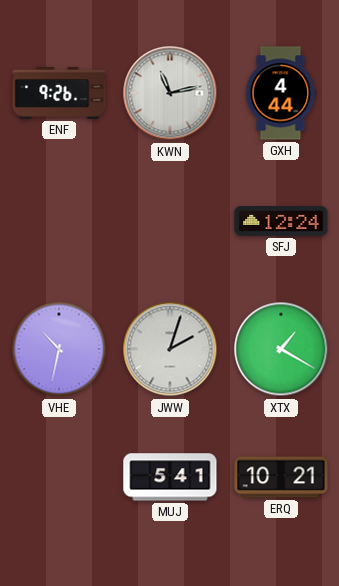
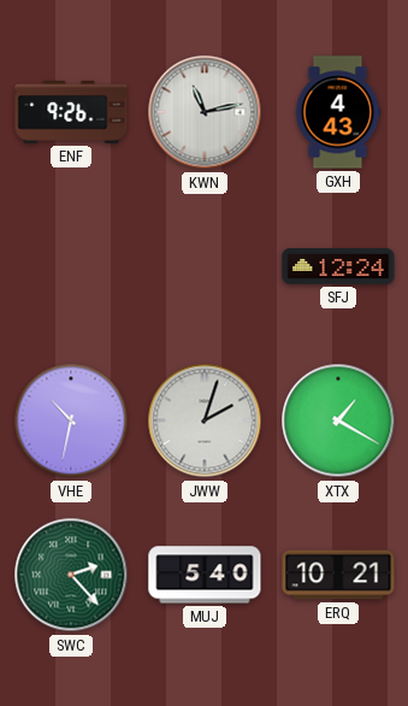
GXH: 4:44 -> 4:43
SWC: none -> 2:23
MUJ: 5:41 -> 5:40
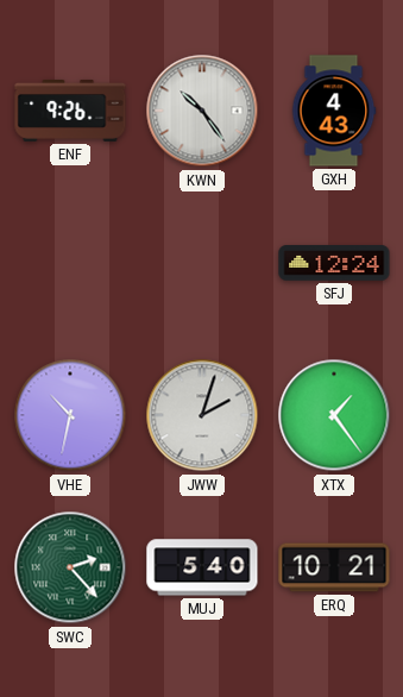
KWN: 11:13 -> 10:24
XTX: 1:20 -> 1:24
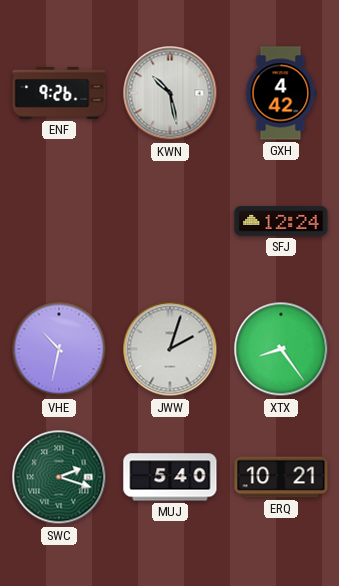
KWN: 10:24 -> 10:28
GXH: 4:43 -> 4:42
XTX: 1:24 -> 8:24
SWC: 2:23 -> 2:18
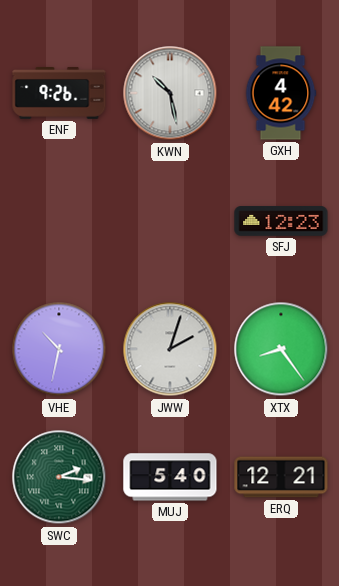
SFJ: 12:24 -> 12:23
SWC: 2:18 -> 2:16
ERQ: 10:21 -> 12:21
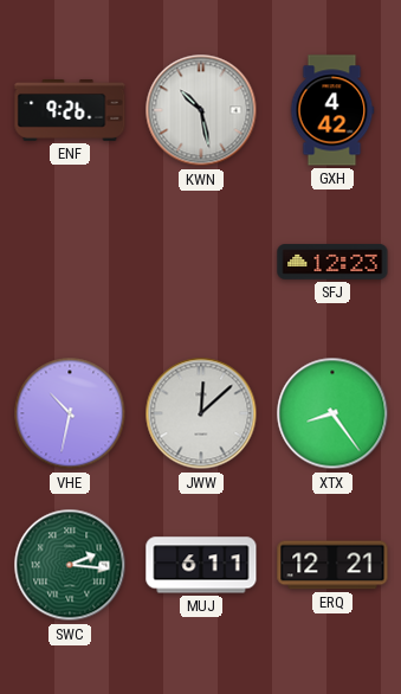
JWW: 2:03 -> 12:08
MUJ: 5:40 -> 6:11
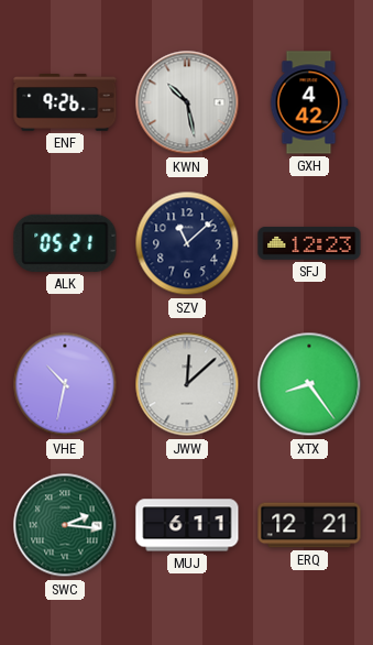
ALK: none -> 05:21
SZV: none -> 11:08
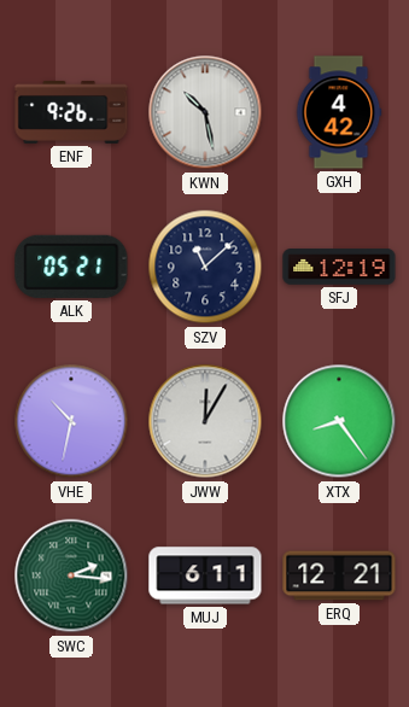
SFJ: 12:23 -> 12:19
JWW: 12:08 -> 12:05
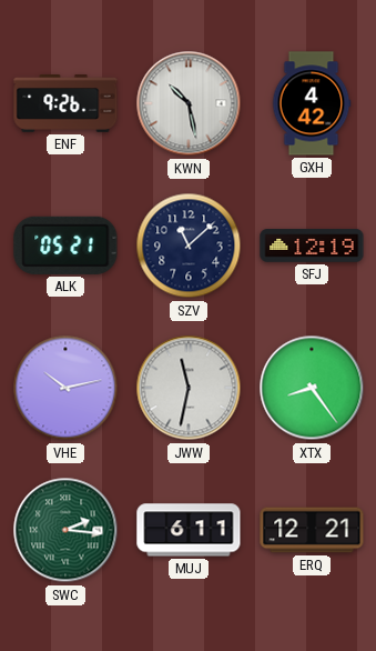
VHE: 10:32 -> 10:13
JWW: 12:05 -> 11:32
